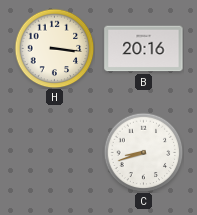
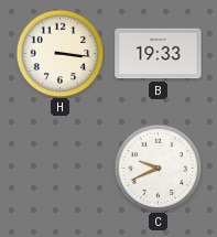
B: 20:16 -> 19:33
C: 8:42 -> 9:41
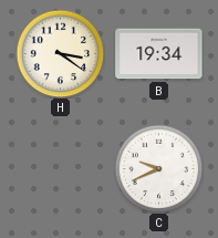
H: 3:16 -> 3:21
B: 19:33 -> 19:34
